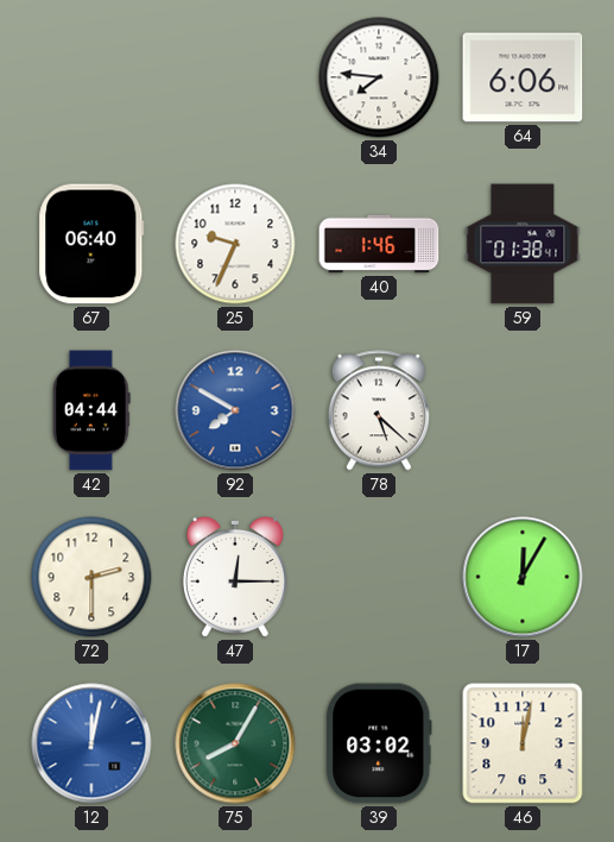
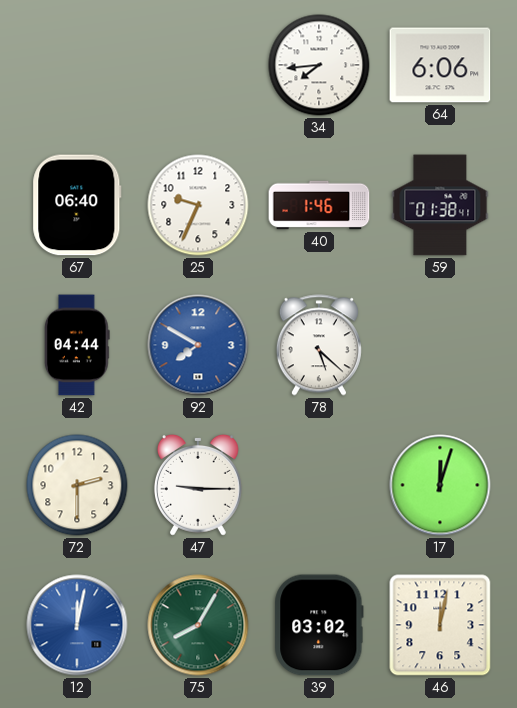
34: 7:46 -> 7:44
47: 12:15 -> 9:15
17: 12:05 -> 12:03
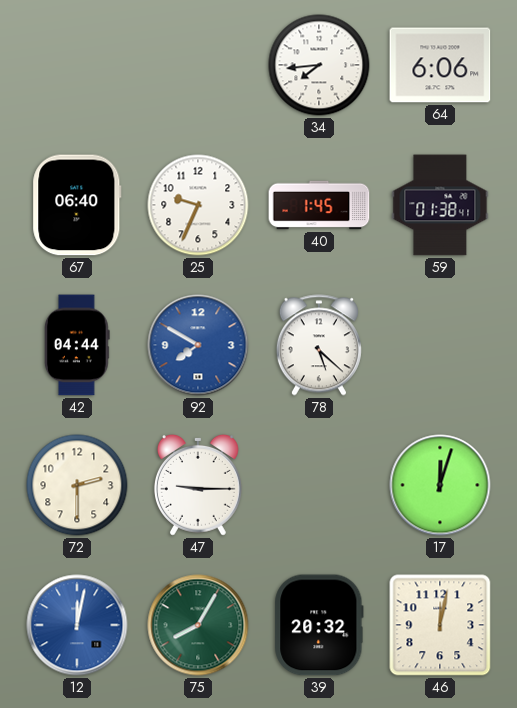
40: 1:46 -> 1:45
39: 03:02 -> 20:32
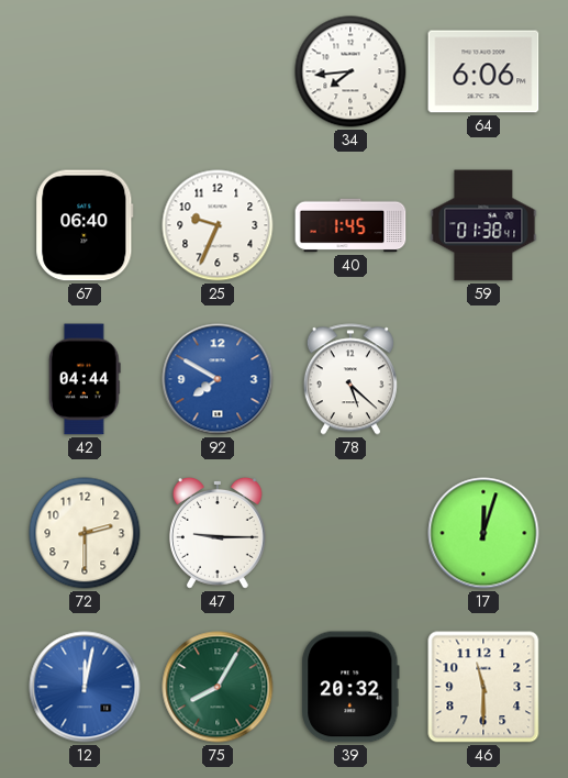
46: 12:02 -> 11:30
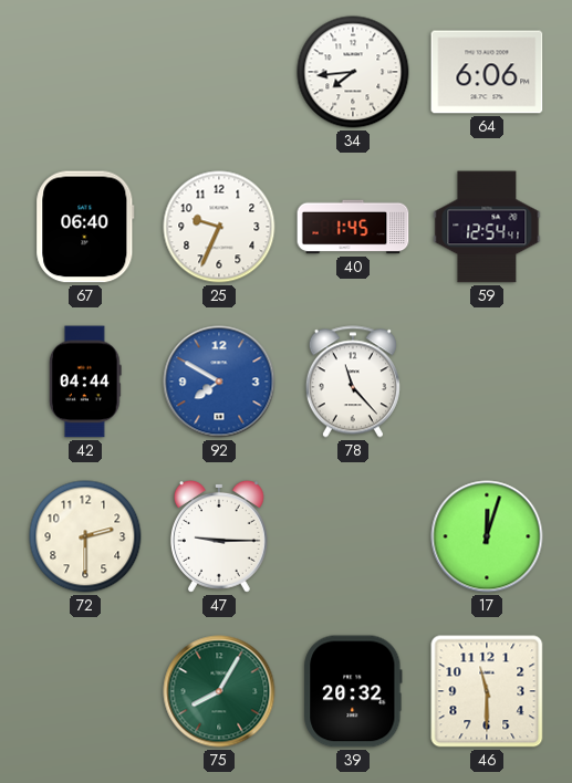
59: 01:38 -> 12:54
78: 5:22 -> 11:23
12: 12:02 -> none
